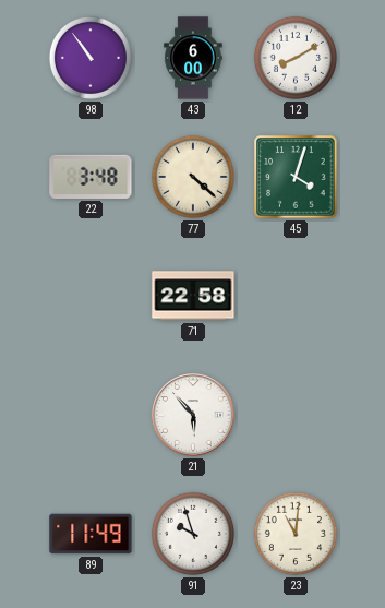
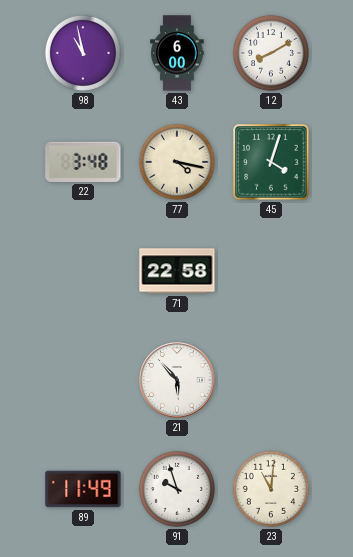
98: 10:54 -> 10:58
77: 4:22 -> 4:17
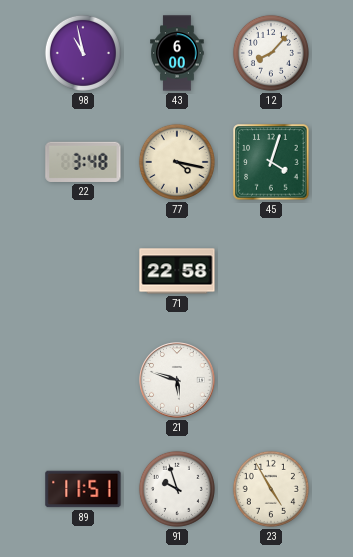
12: 8:10 -> 8:07
21: 5:53 -> 5:48
89: 11:49 -> 11:51
23: 11:01 -> 4:55
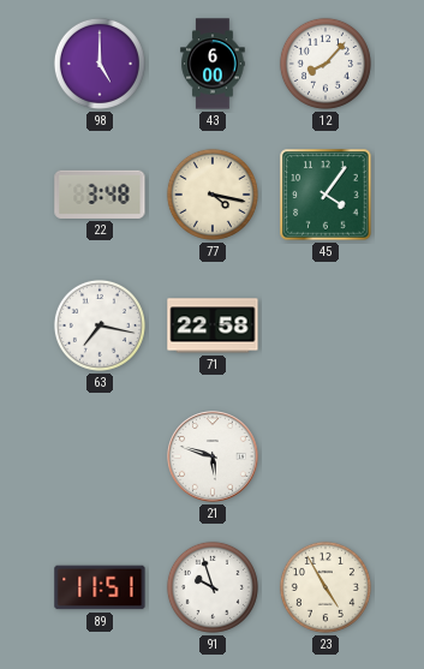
98: 10:58 -> 5:00
45: 4:03 -> 4:06
63: none -> 7:17
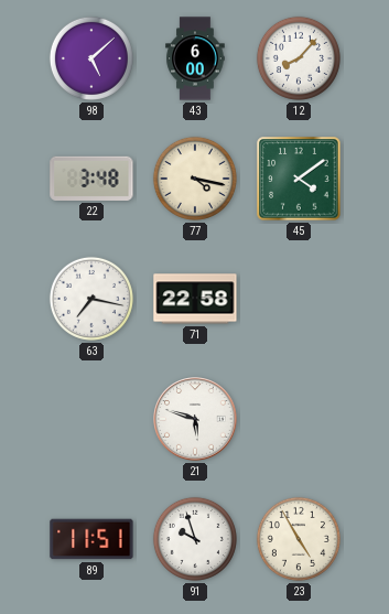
98: 5:00 -> 5:08
45: 4:06 -> 4:09
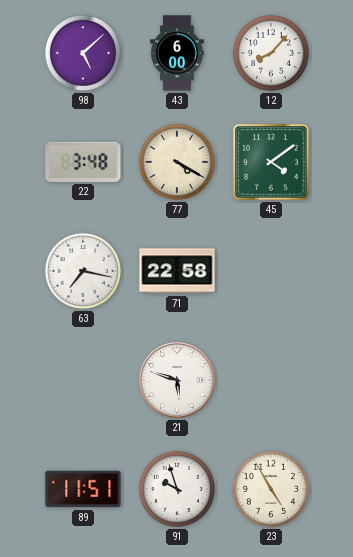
77: 4:17 -> 4:20
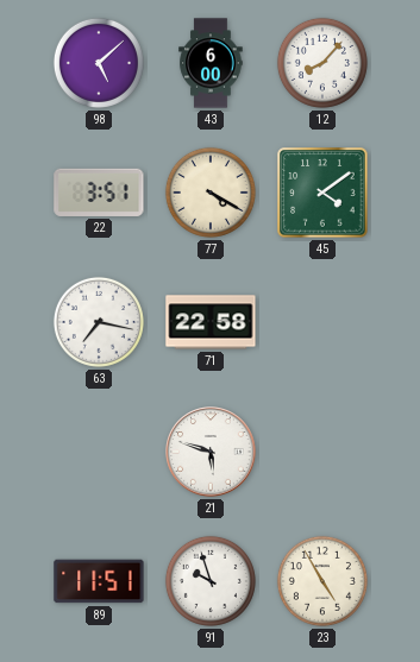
22: 3:48 -> 3:51
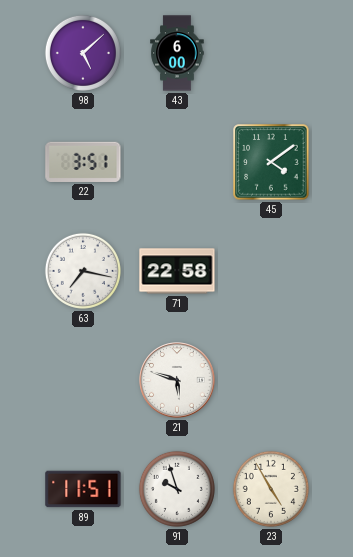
12: 8:07 -> none
77: 4:20 -> none
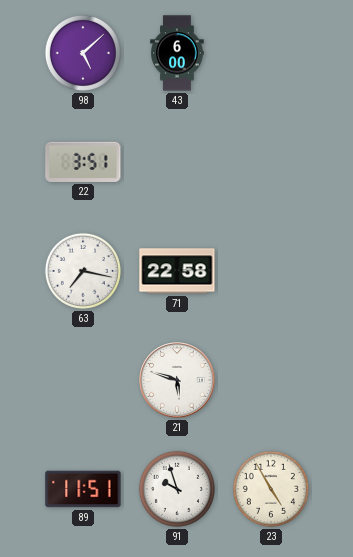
45: 4:09 -> none
